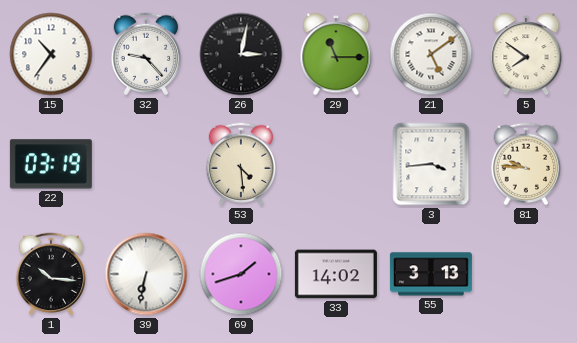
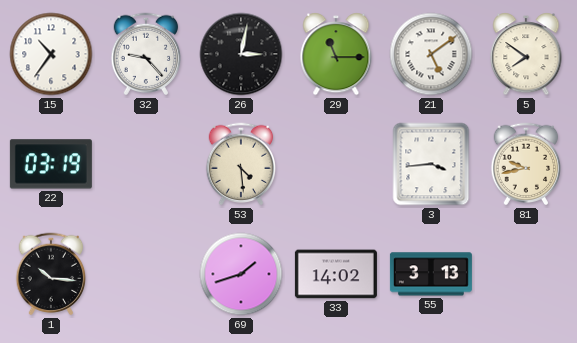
81: 9:46 -> 9:43
39: 6:32 -> none
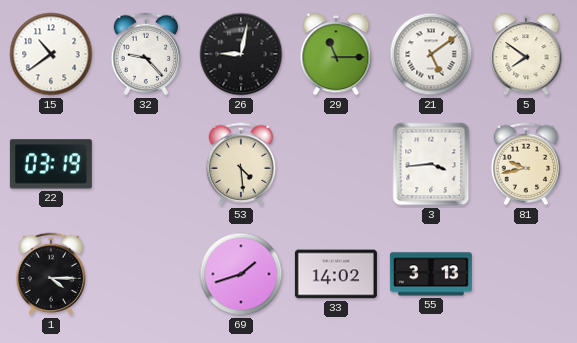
15: 10:36 -> 10:39
26: 3:02 -> 9:02
1: 10:16 -> 4:15
